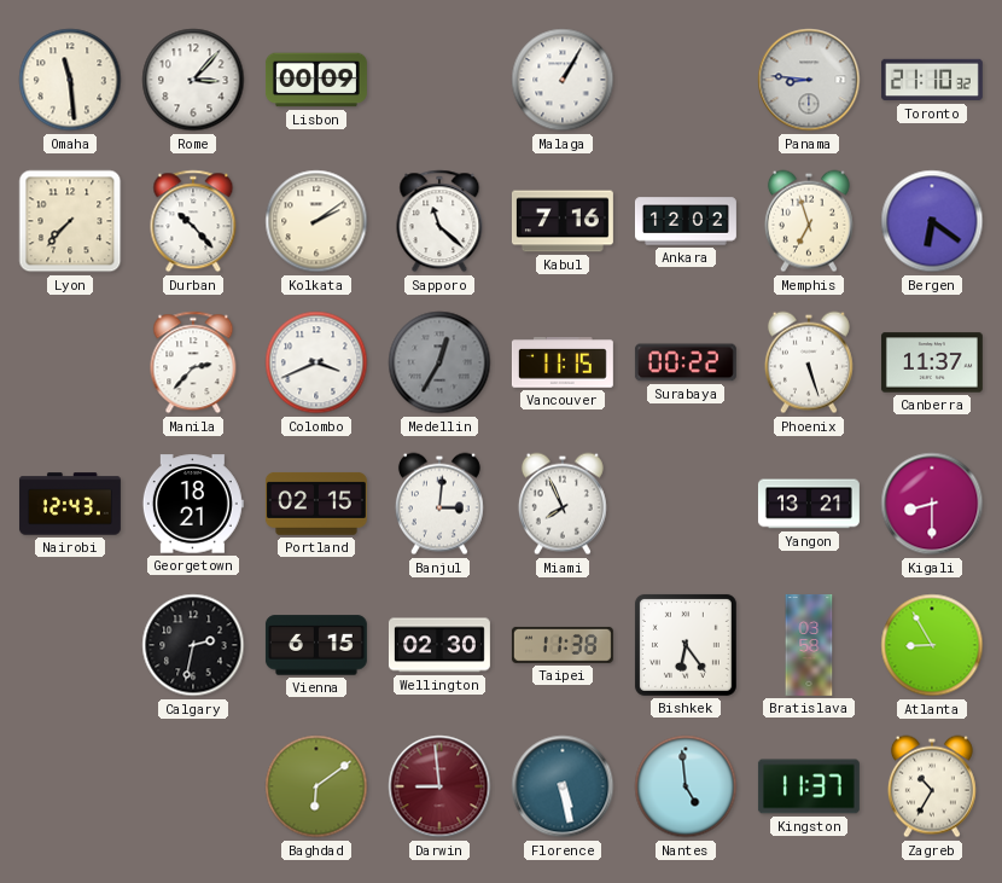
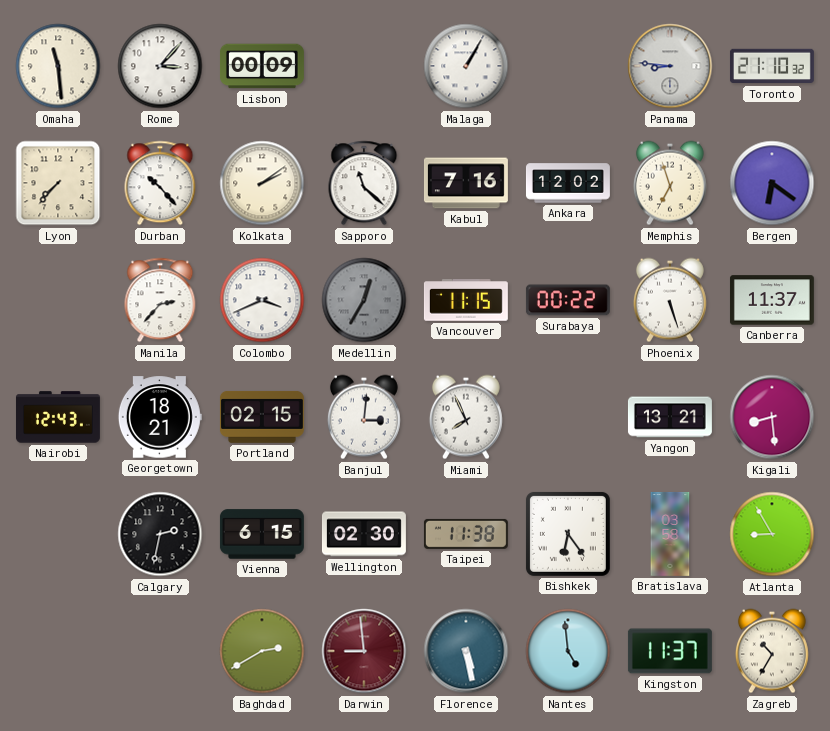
Kigali: 8:30 -> 8:29
Baghdad: 6:09 -> 2:40
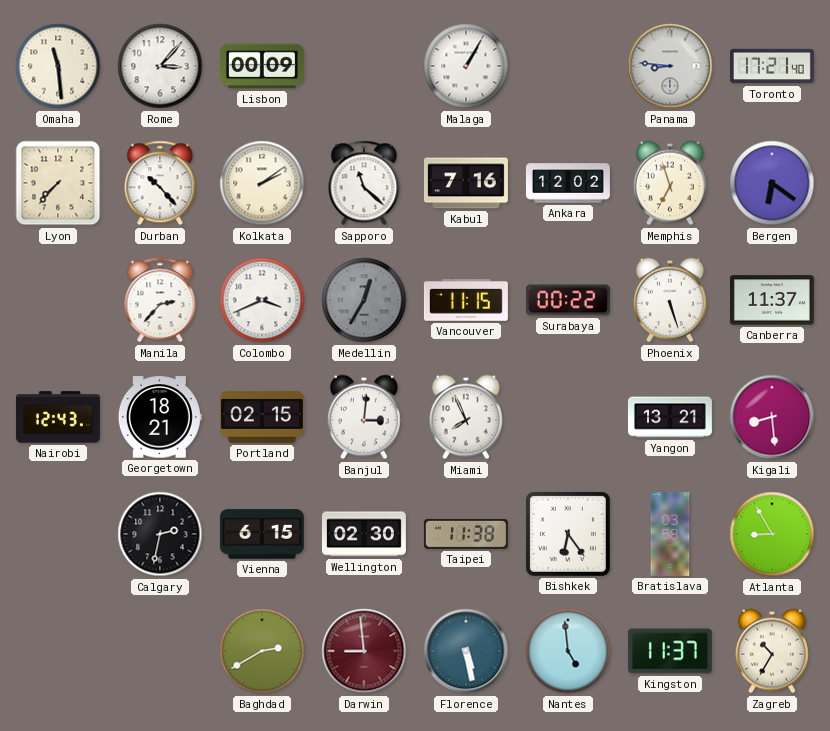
Toronto: 21:10 -> 17:21
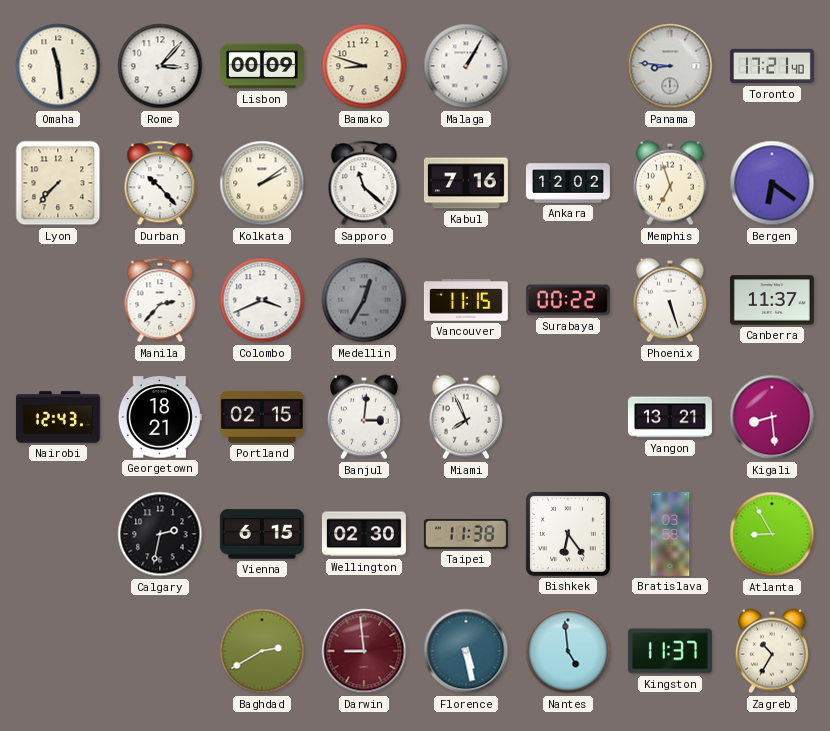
Bamako: none -> 8:48
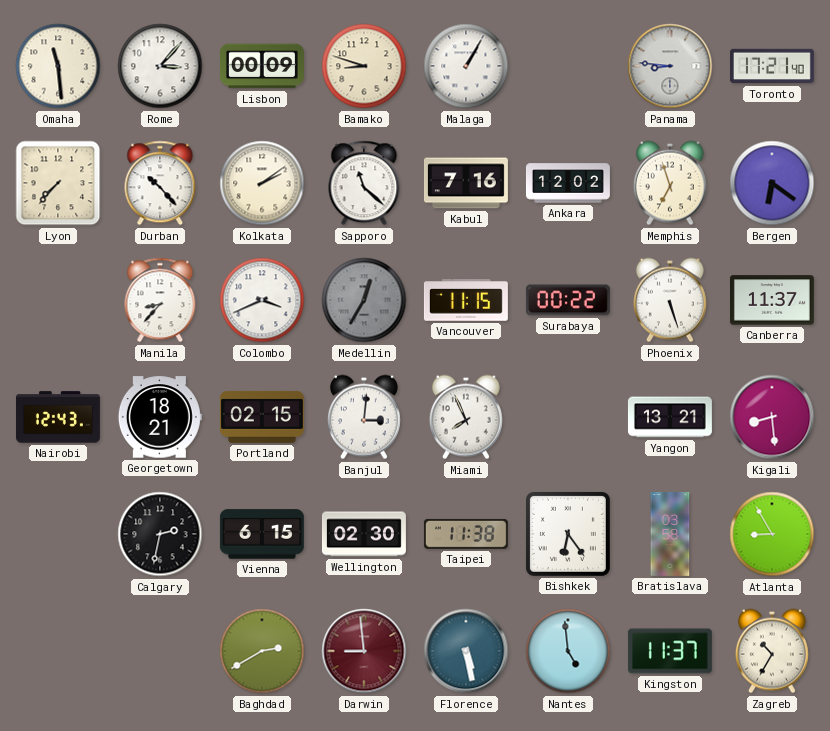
Manila: 2:37 -> 8:37
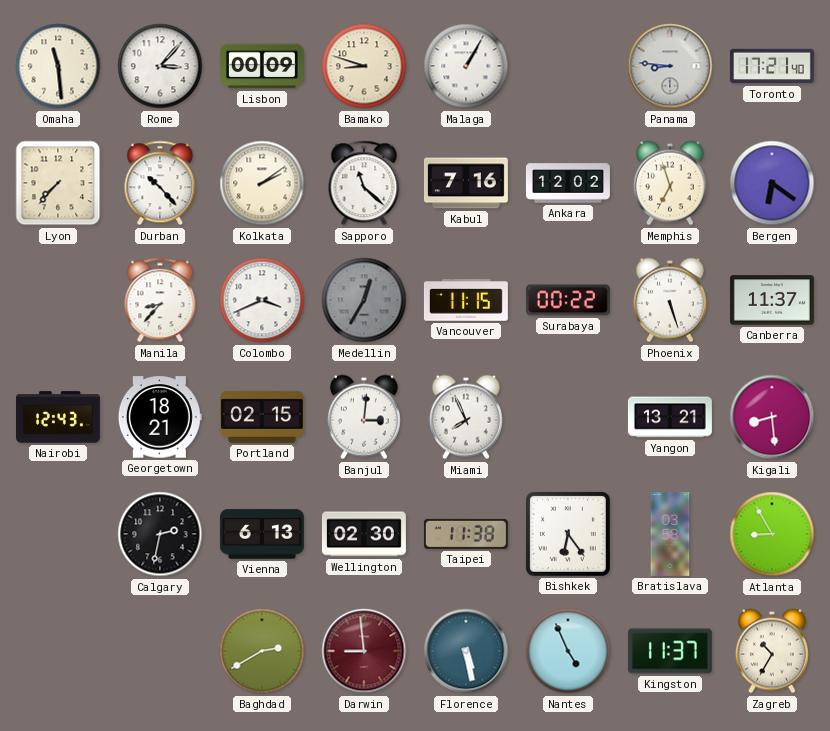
Vienna: 6:15 -> 6:13
Nantes: 4:59 -> 4:56
